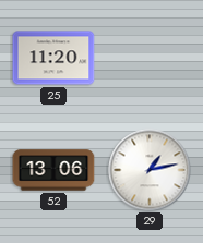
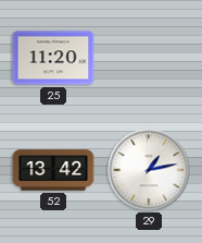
52: 13:06 -> 13:42
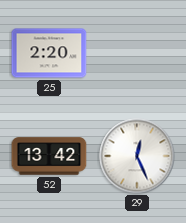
25: 11:20 -> 2:20
29: 1:13 -> 12:26
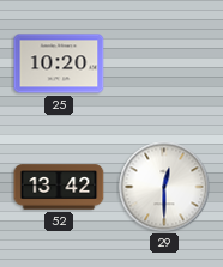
25: 2:20 -> 10:20
29: 12:26 -> 12:30
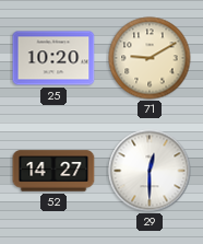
71: none -> 9:10
52: 13:42 -> 14:27
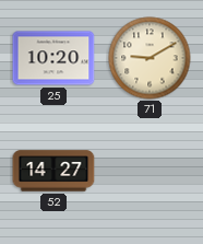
29: 12:30 -> none
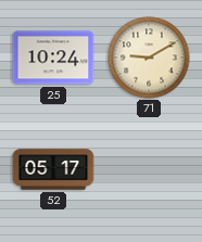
25: 10:20 -> 10:24
52: 14:27 -> 05:17
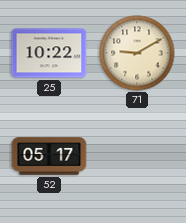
25: 10:24 -> 10:22
